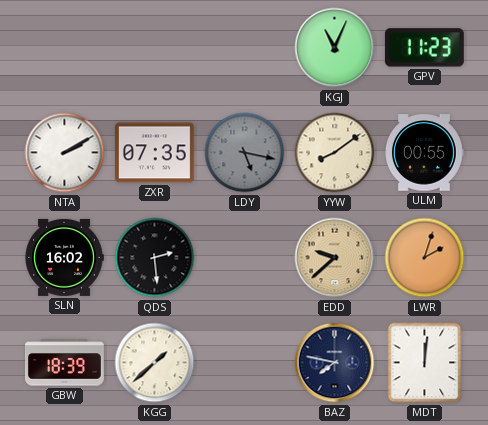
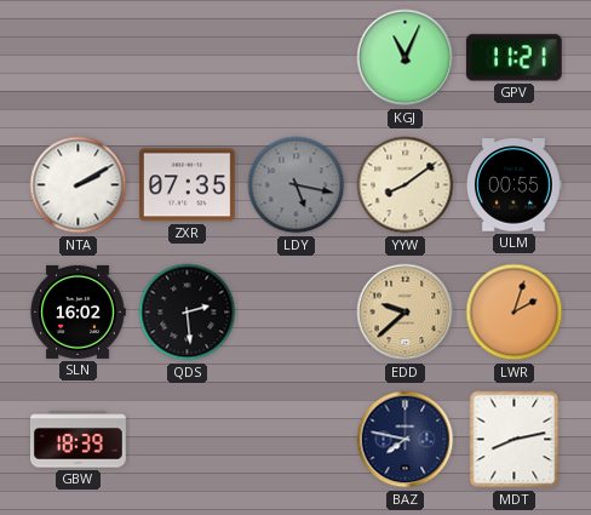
GPV: 11:23 -> 11:21
KGG: 1:38 -> none
MDT: 12:01 -> 8:13
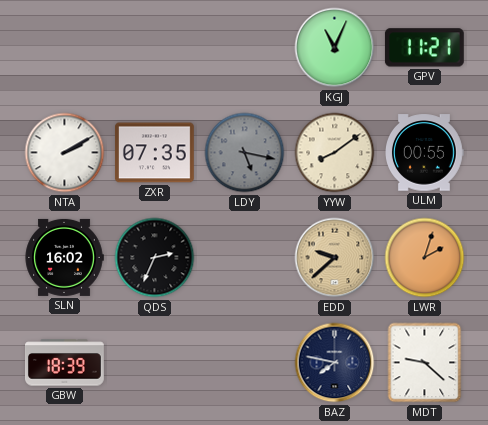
QDS: 2:29 -> 2:34
MDT: 8:13 -> 9:22
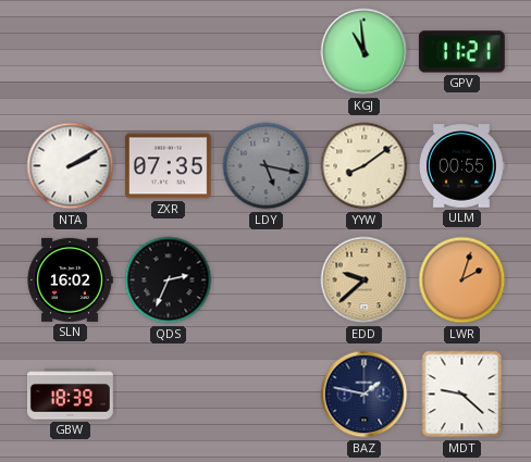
KGJ: 11:04 -> 10:59
BAZ: 7:47 -> 1:47
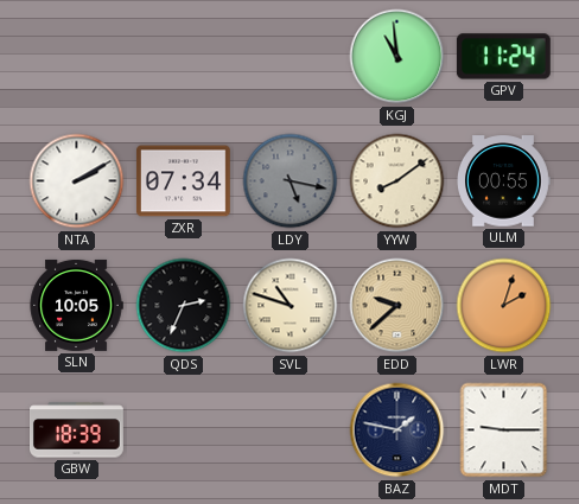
GPV: 11:21 -> 11:24
ZXR: 07:35 -> 07:34
SLN: 16:02 -> 10:05
SVL: none -> 10:48
MDT: 9:22 -> 9:15
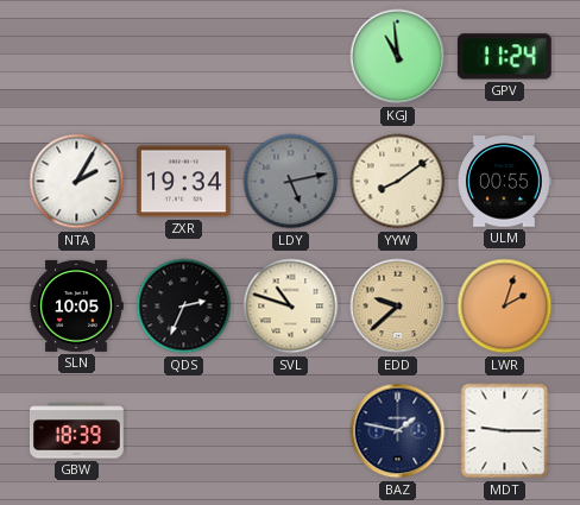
NTA: 2:10 -> 2:05
ZXR: 07:34 -> 19:34
LDY: 5:17 -> 5:13
